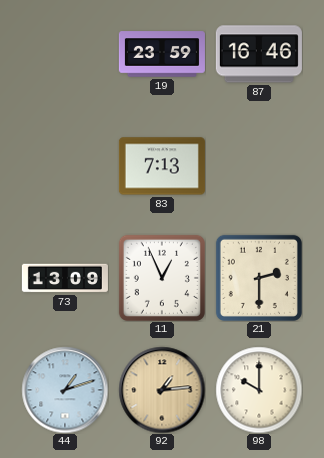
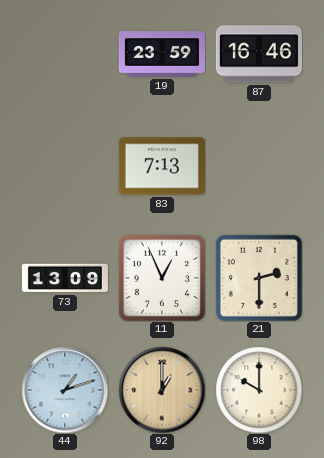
92: 1:14 -> 1:00
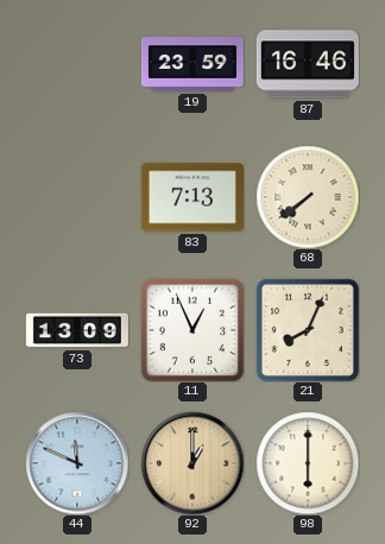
68: none -> 7:39
21: 2:30 -> 8:04
44: 1:12 -> 11:49
98: 10:00 -> 6:00
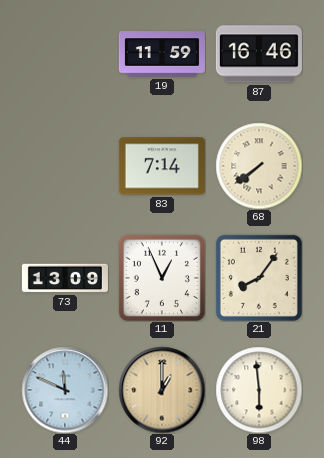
19: 23:59 -> 11:59
83: 7:13 -> 7:14
21: 8:04 -> 8:06
98: 6:00 -> 5:59
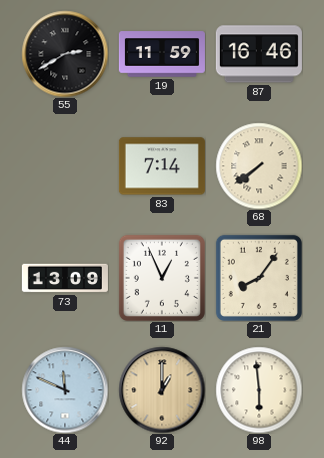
55: none -> 2:40
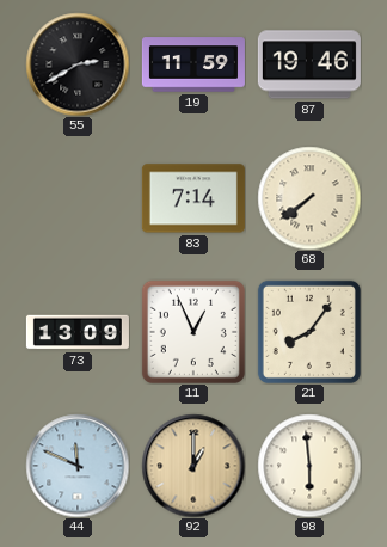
87: 16:46 -> 19:46
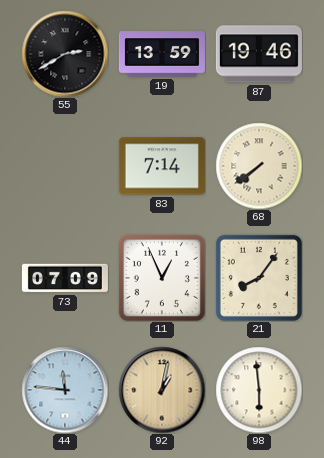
19: 11:59 -> 13:59
73: 13:09 -> 07:09
44: 11:49 -> 11:46
92: 1:00 -> 1:02
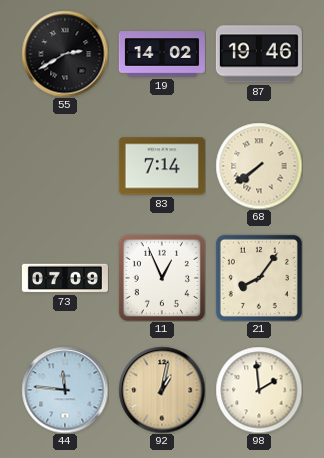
19: 13:59 -> 14:02
98: 5:59 -> 1:59
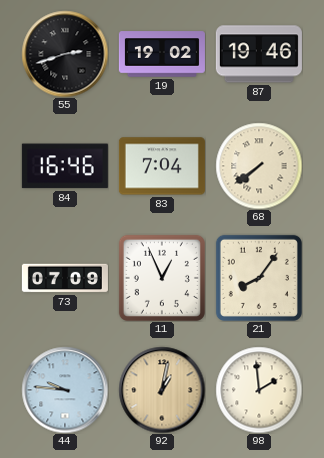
55: 2:40 -> 2:42
19: 14:02 -> 19:02
84: none -> 16:46
83: 7:14 -> 7:04
44: 11:46 -> 9:46
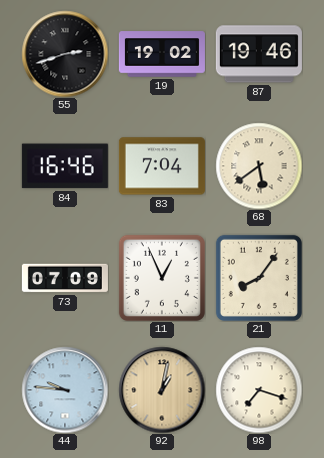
68: 7:39 -> 5:39
98: 1:59 -> 7:18
